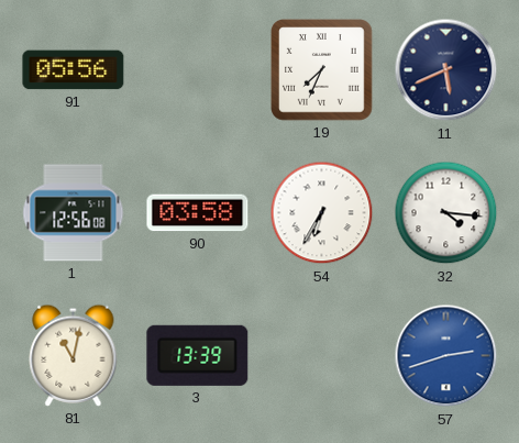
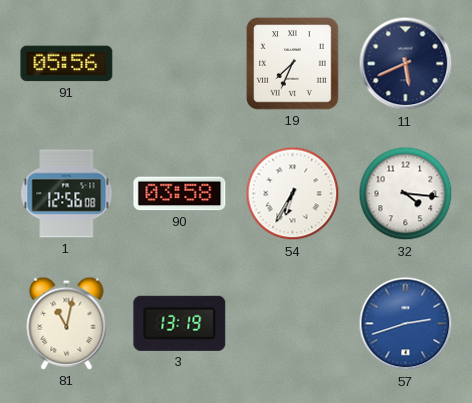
3: 13:39 -> 13:19
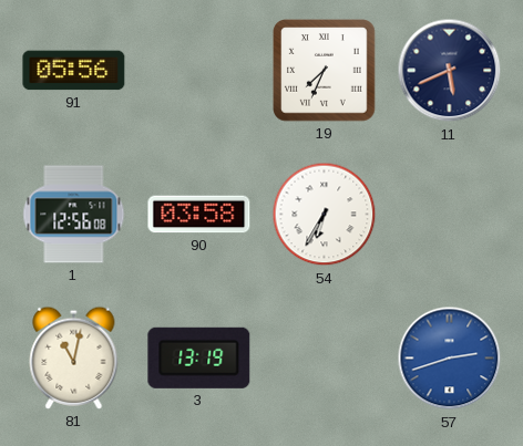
32: 4:16 -> none
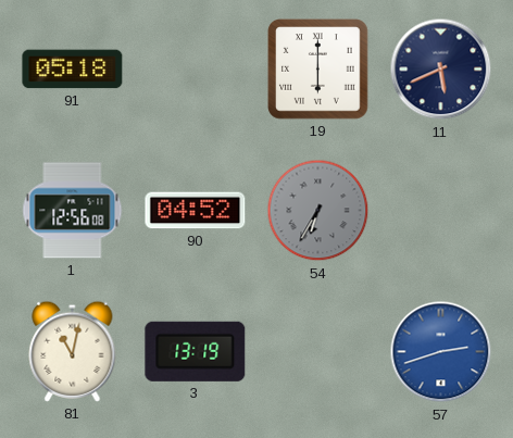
91: 05:56 -> 05:18
19: 7:34 -> 6:00
90: 03:58 -> 04:52
54 dial: white -> grey
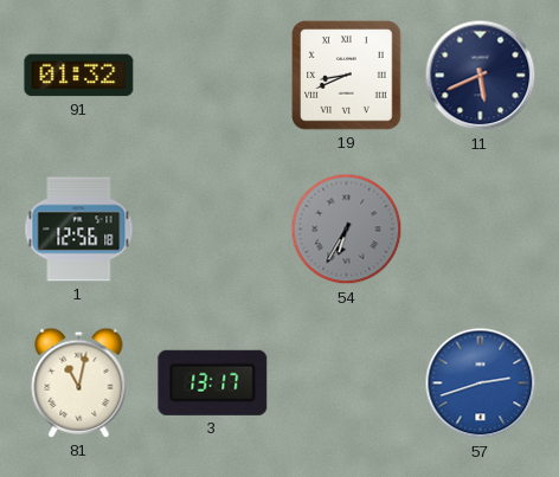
91: 05:18 -> 01:32
19: 6:00 -> 8:41
1: 12:56:08 -> 12:56:18
90: 04:52 -> none
3: 13:19 -> 13:17
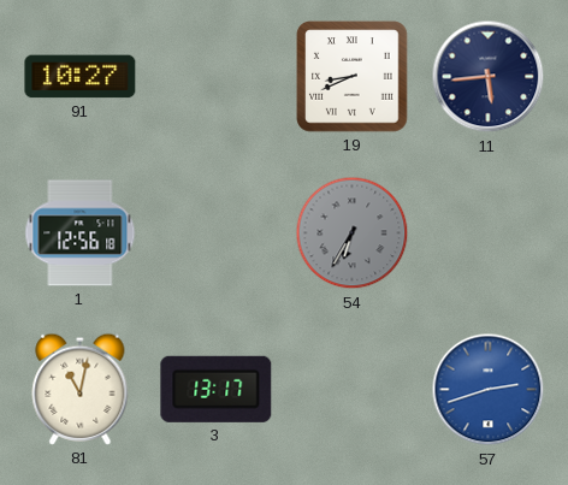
91: 01:32 -> 10:27
11: 5:41 -> 5:44
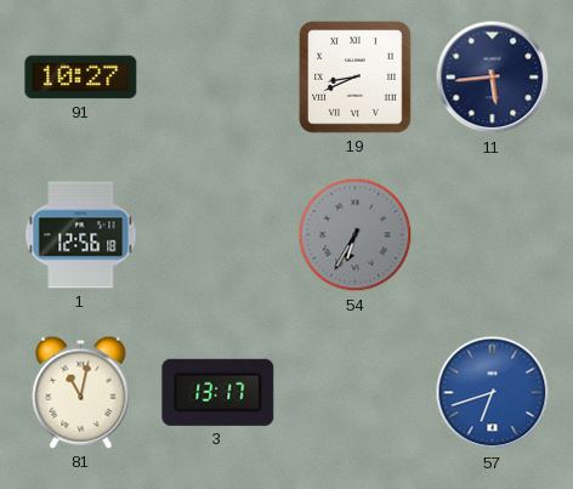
57: 2:42 -> 6:42
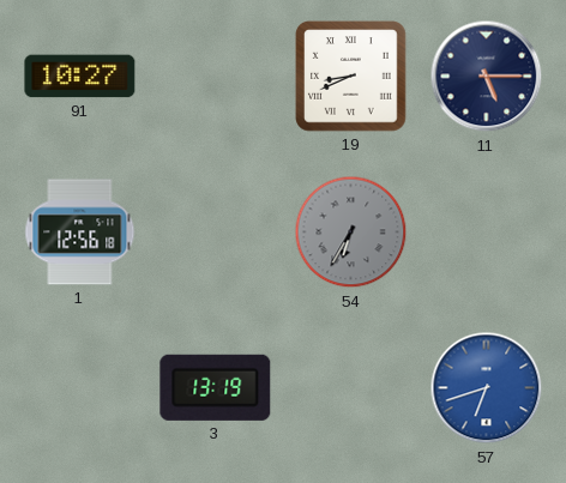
11: 5:44 -> 5:15
81: 11:02 -> none
3: 13:17 -> 13:19
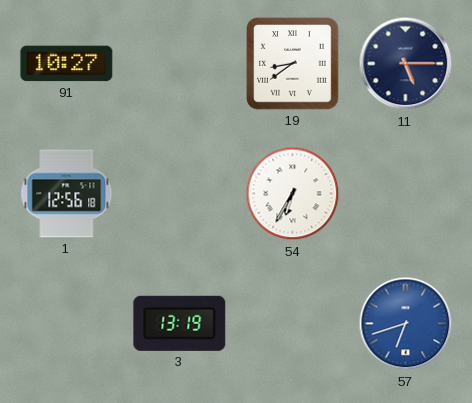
19: 8:41 -> 8:39
54 dial: grey -> white
